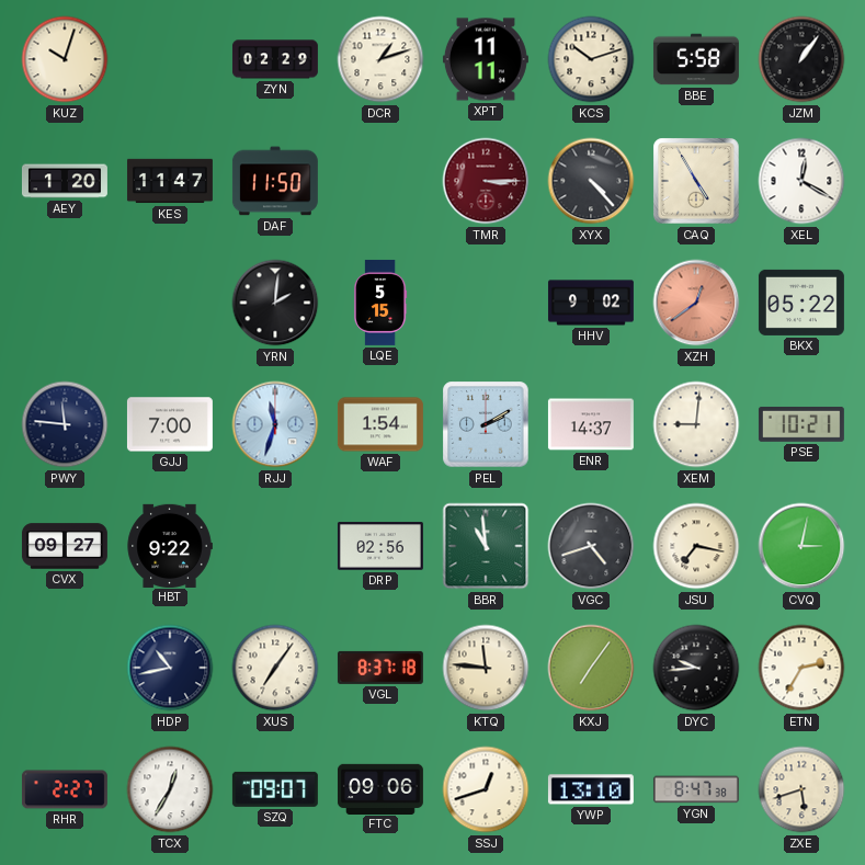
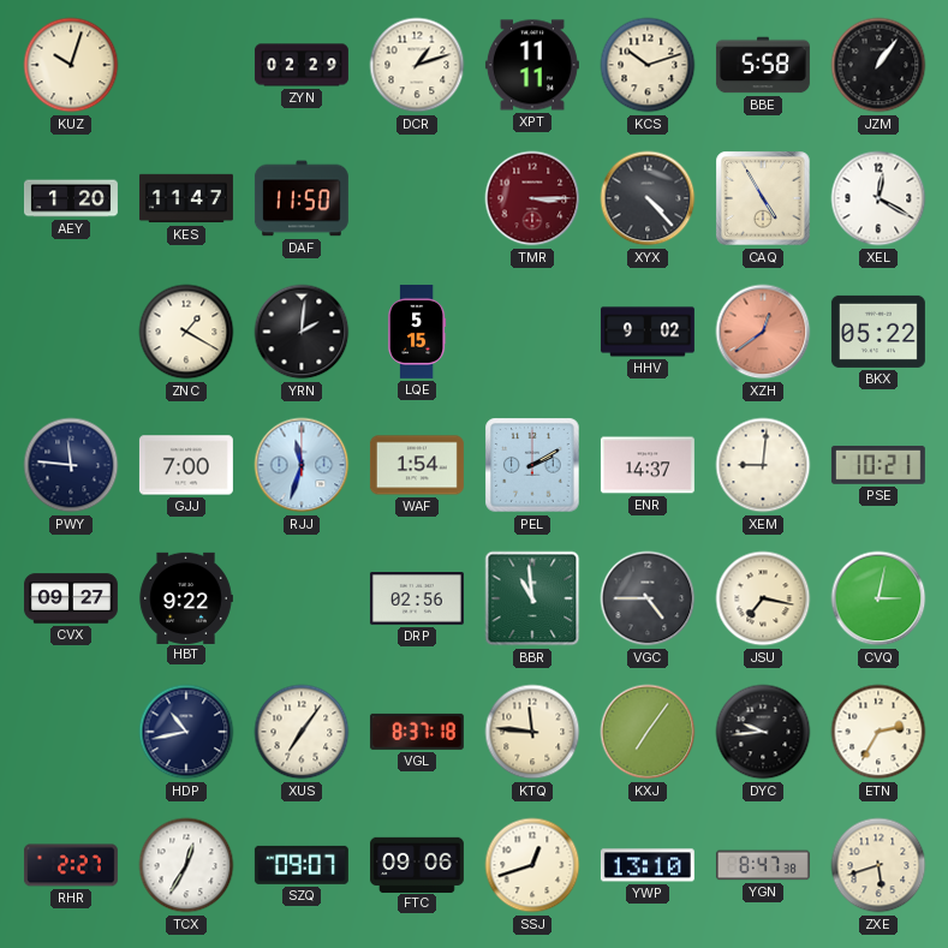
ZNC: none -> 1:20
VGC: 4:42 -> 4:45
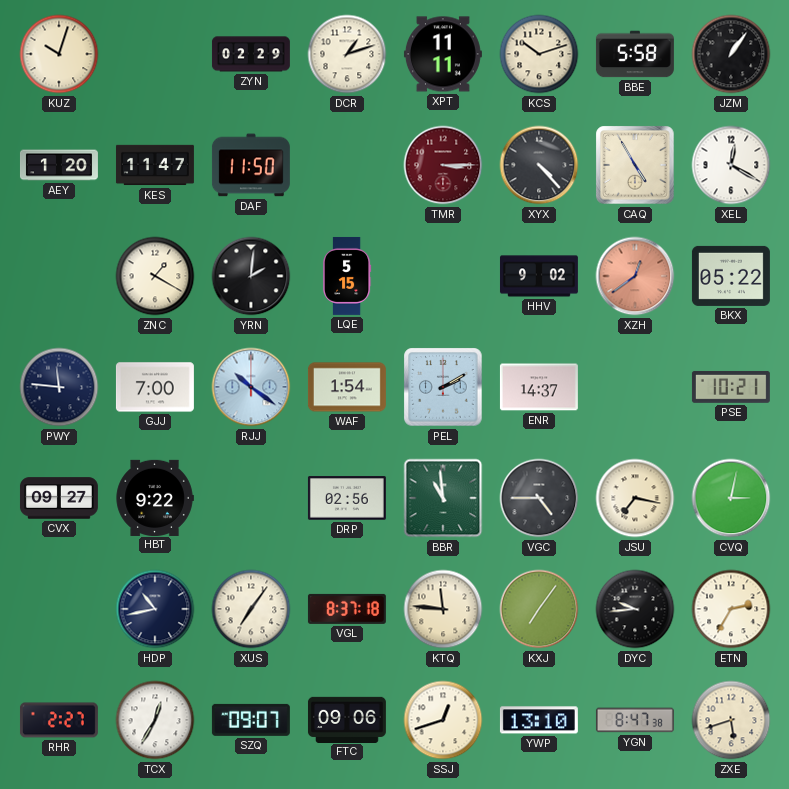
RJJ: 11:33 -> 10:21
XEM: 9:01 -> none
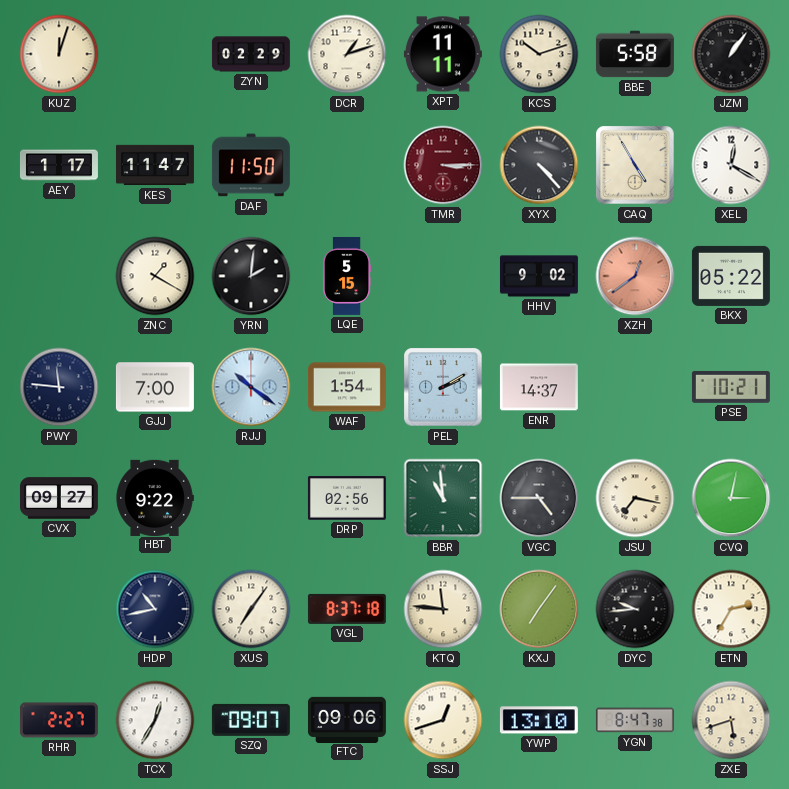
KUZ: 10:03 -> 12:03
AEY: 1:20 -> 1:17
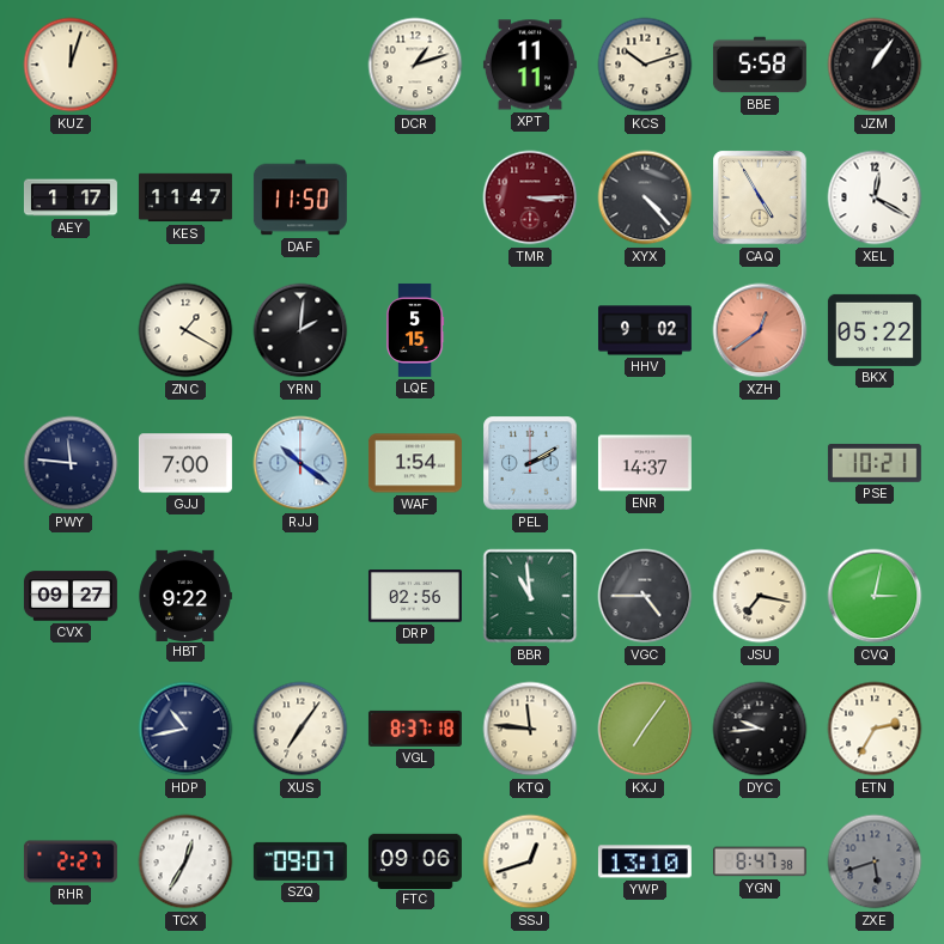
ZYN: 02:29 -> none
ZXE dial: cream -> grey
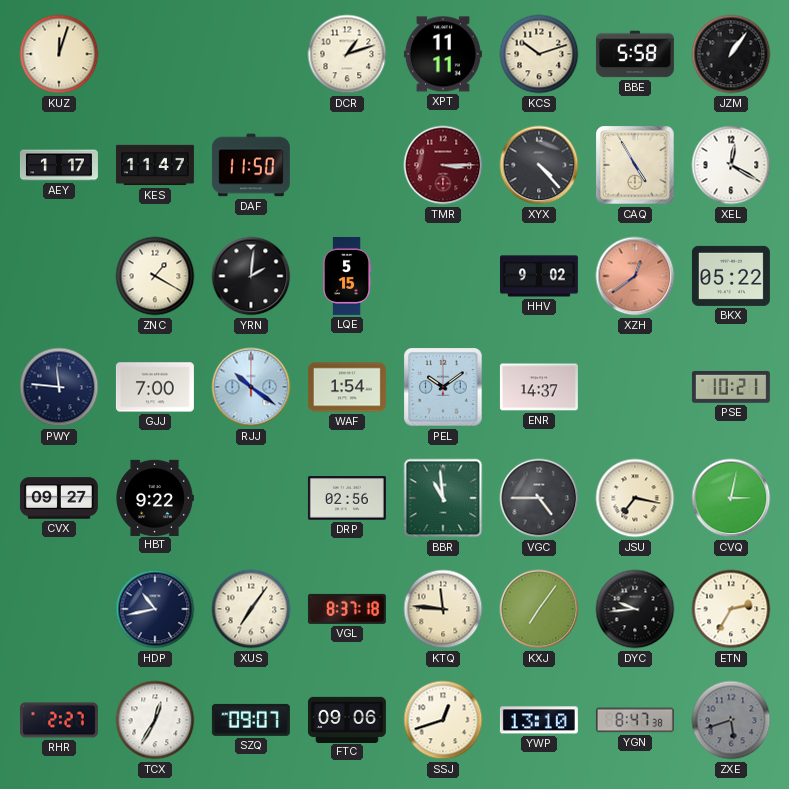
PEL: 2:10 -> 10:09
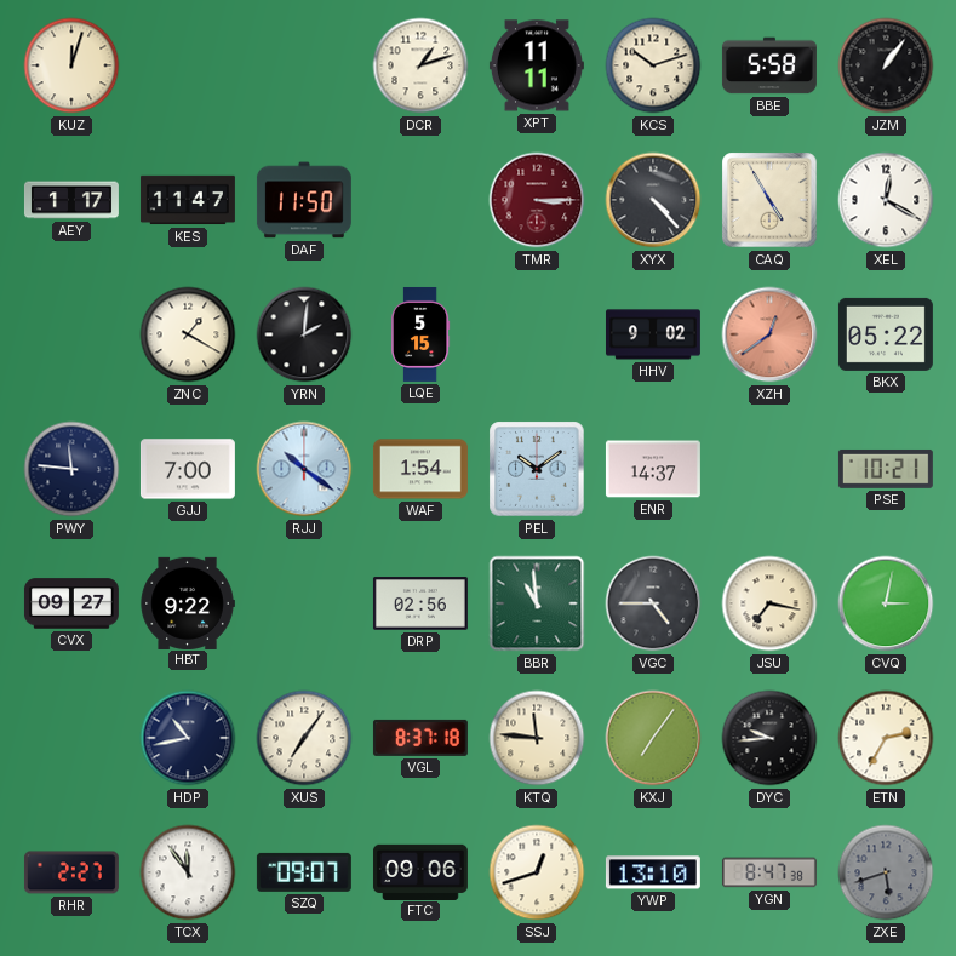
TCX: 12:35 -> 11:54
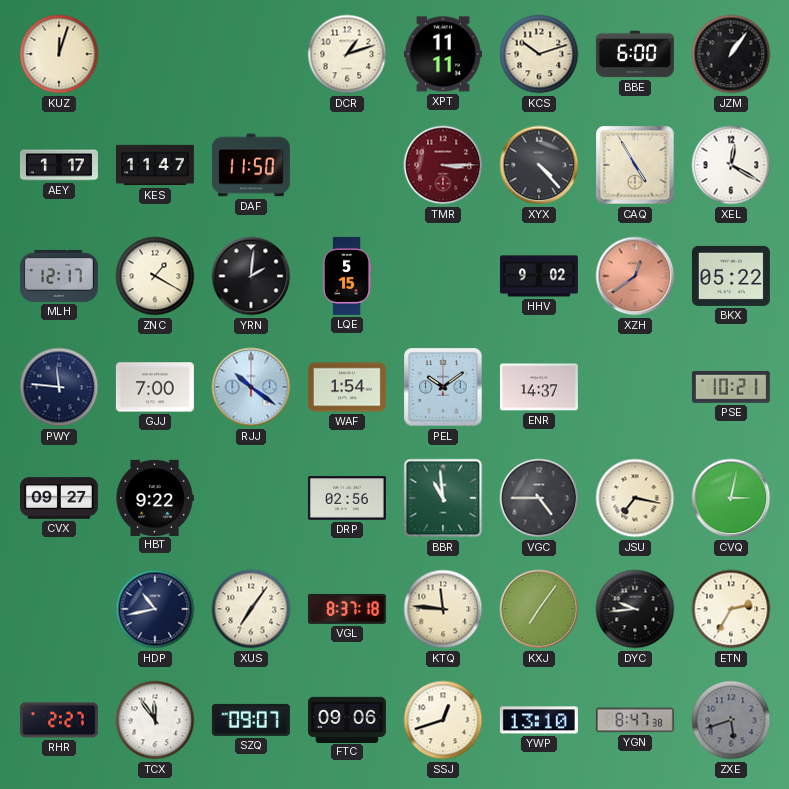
BBE: 5:58 -> 6:00
MLH: none -> 12:17
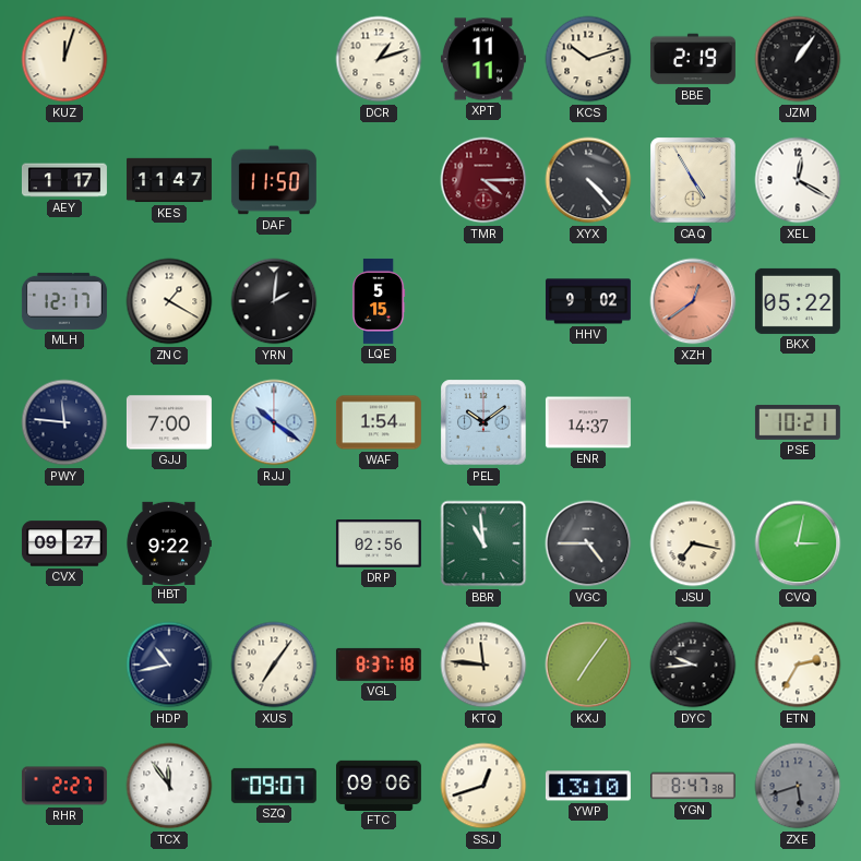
BBE: 6:00 -> 2:19
TMR: 3:15 -> 4:15
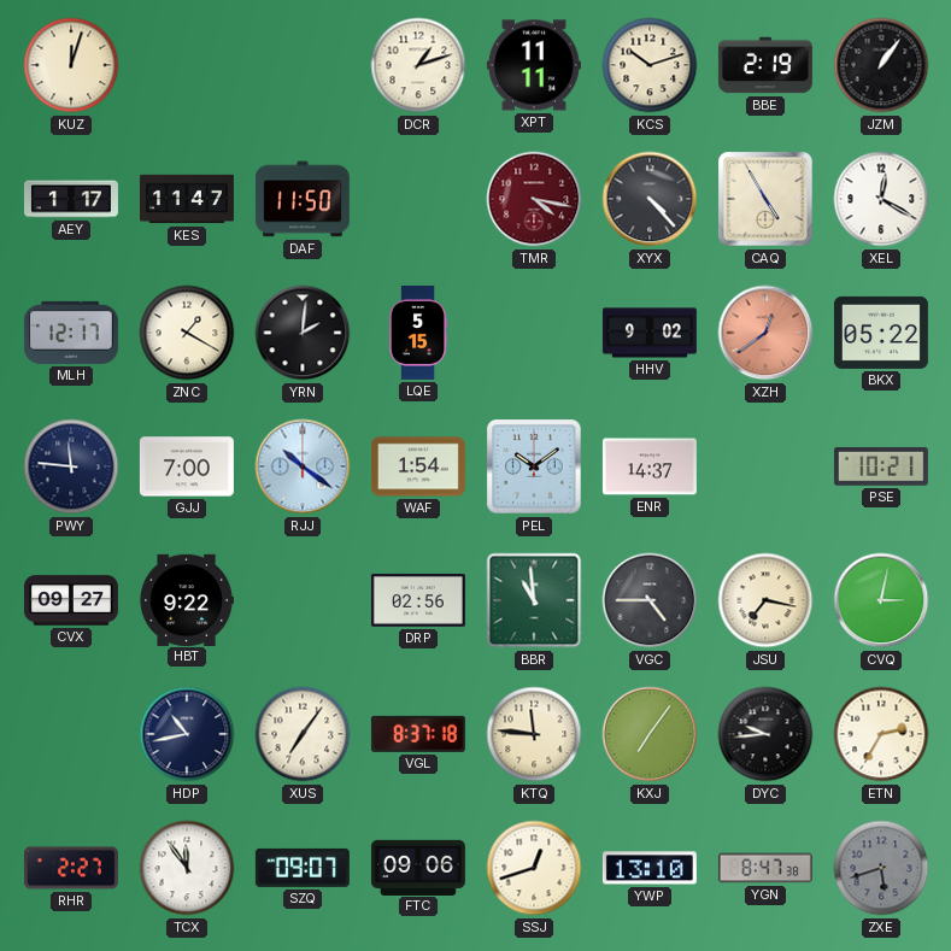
TMR: 4:15 -> 4:17
